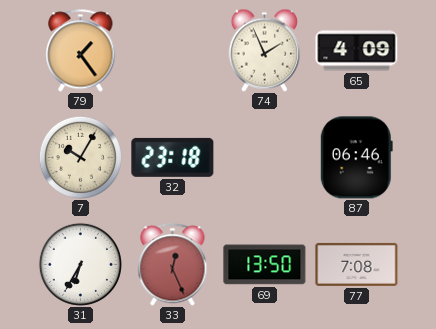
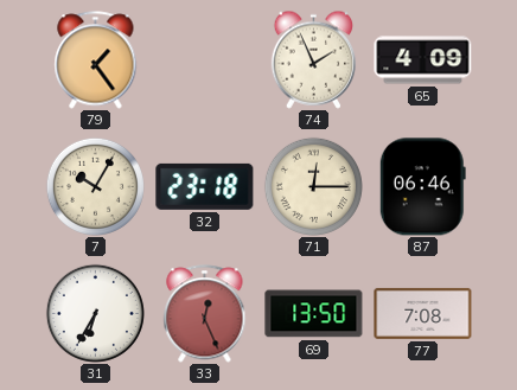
71: none -> 12:15
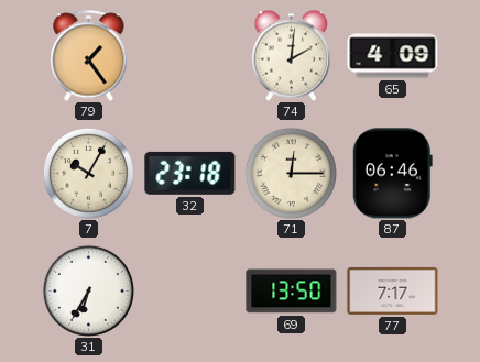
74: 1:56 -> 2:01
33: 12:26 -> none
77: 7:08 -> 7:17
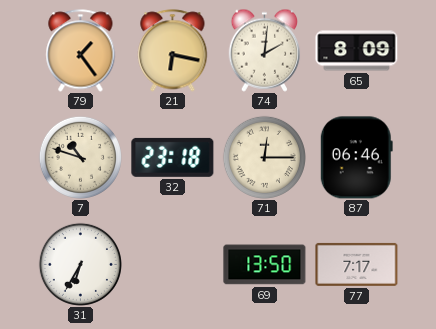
21: none -> 6:17
65: 4:09 -> 8:09
7: 10:05 -> 10:48
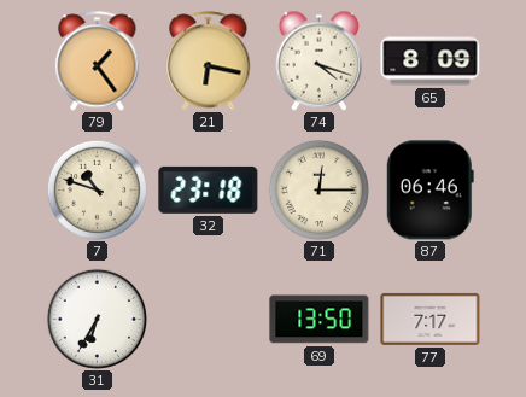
74: 2:01 -> 4:18
